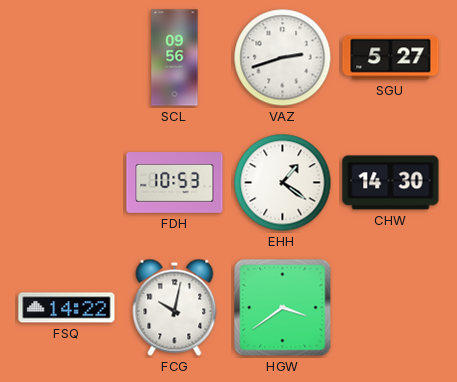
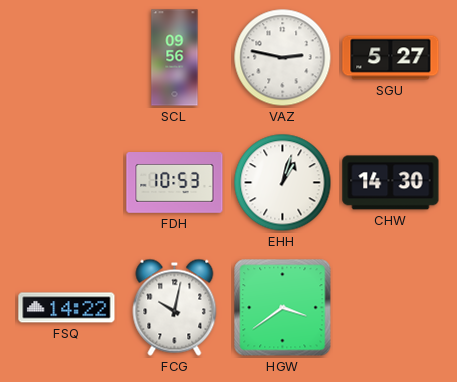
VAZ: 2:42 -> 2:47
EHH: 1:21 -> 1:03
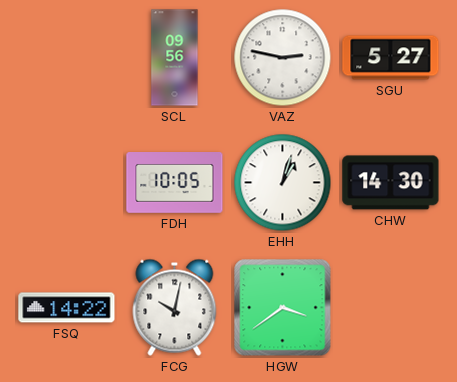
FDH: 10:53 -> 10:05
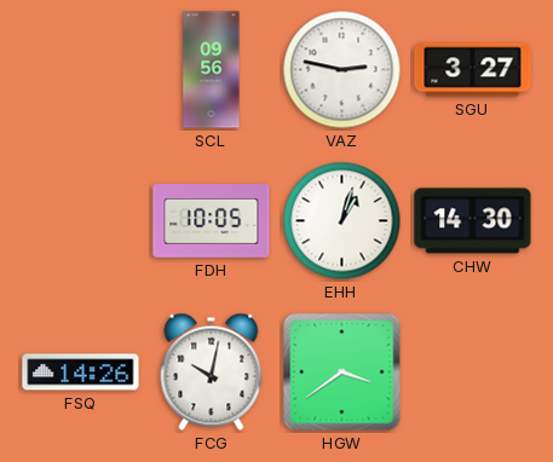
SGU: 5:27 -> 3:27
FSQ: 14:22 -> 14:26
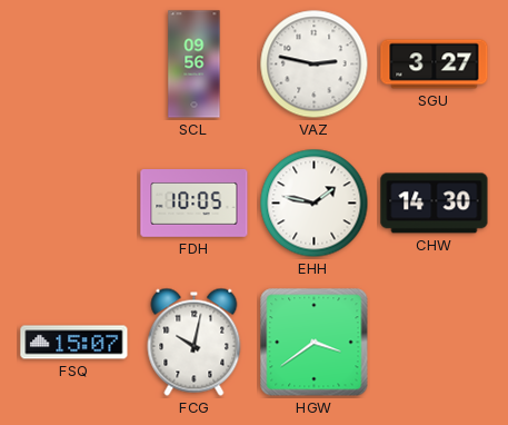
EHH: 1:03 -> 1:47
FSQ: 14:26 -> 15:07
